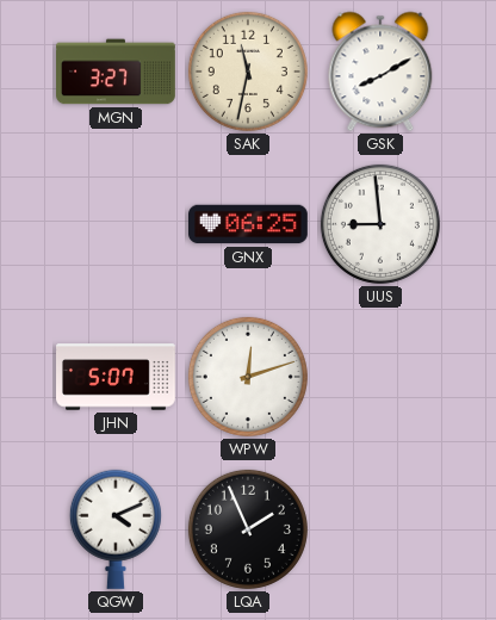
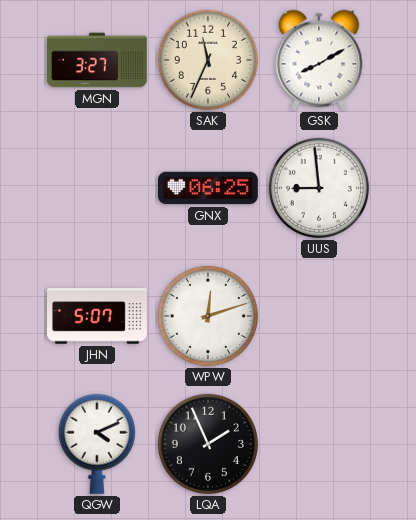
SAK: 11:32 -> 11:34
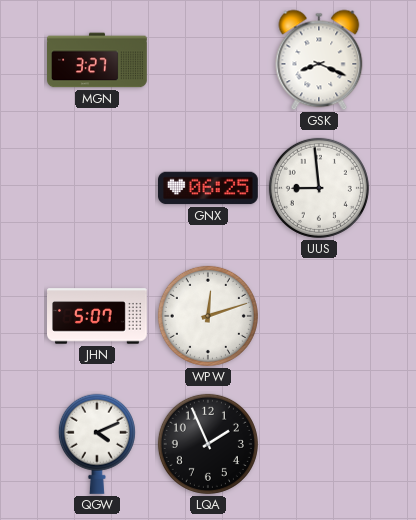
SAK: 11:34 -> none
GSK: 8:10 -> 8:19
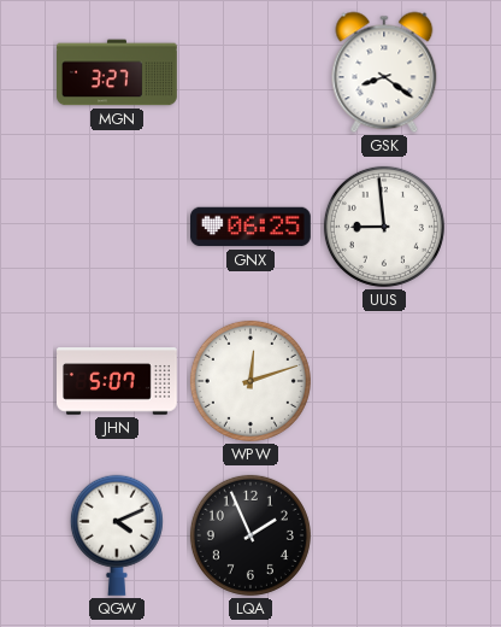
GSK: 8:19 -> 8:21
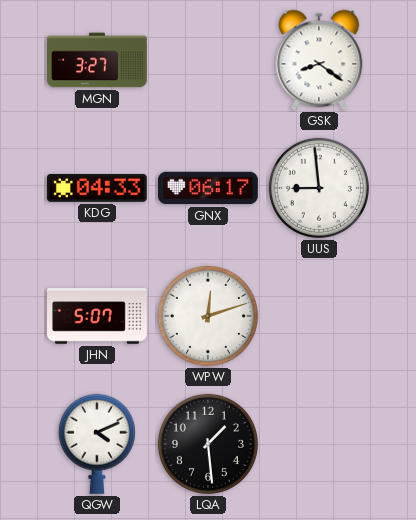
KDG: none -> 04:33
GNX: 06:25 -> 06:17
LQA: 1:56 -> 1:29
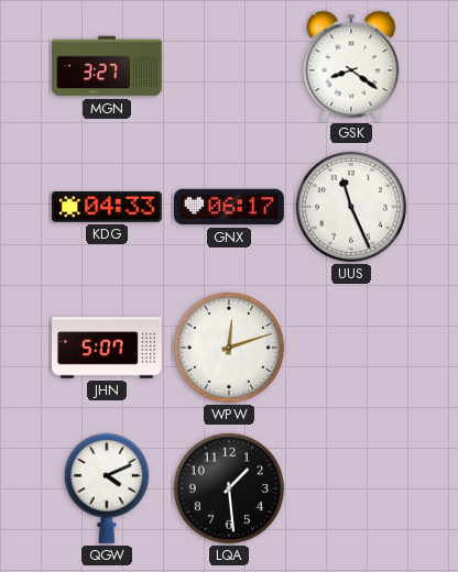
UUS: 8:59 -> 11:26
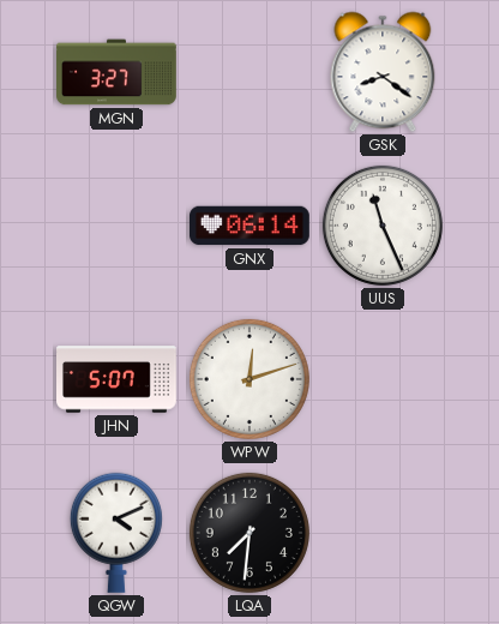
KDG: 04:33 -> none
GNX: 06:17 -> 06:14
LQA: 1:29 -> 7:31
